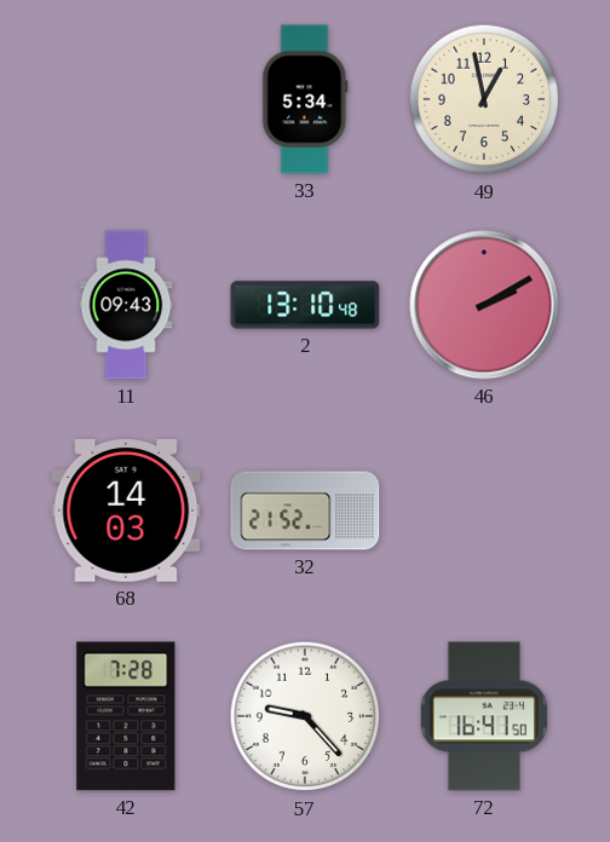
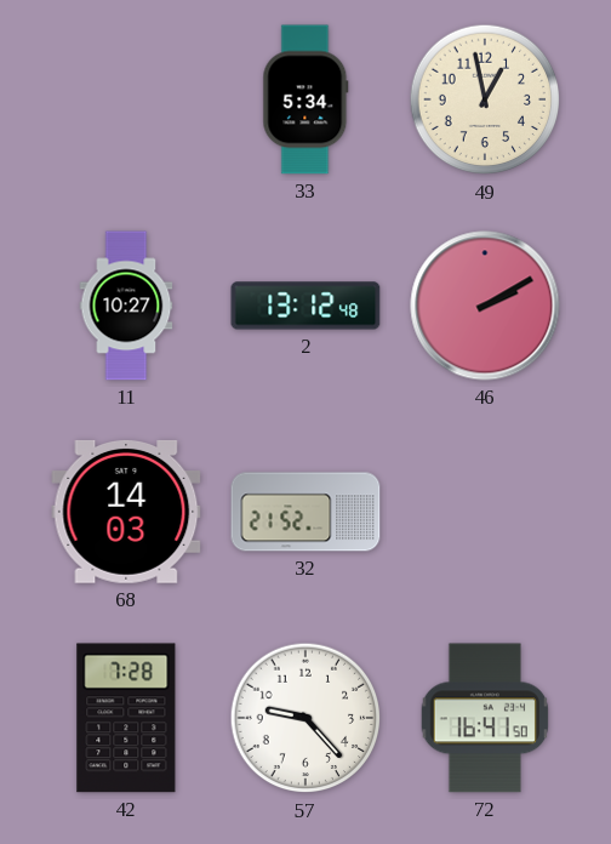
11: 09:43 -> 10:27
2: 13:10 -> 13:12
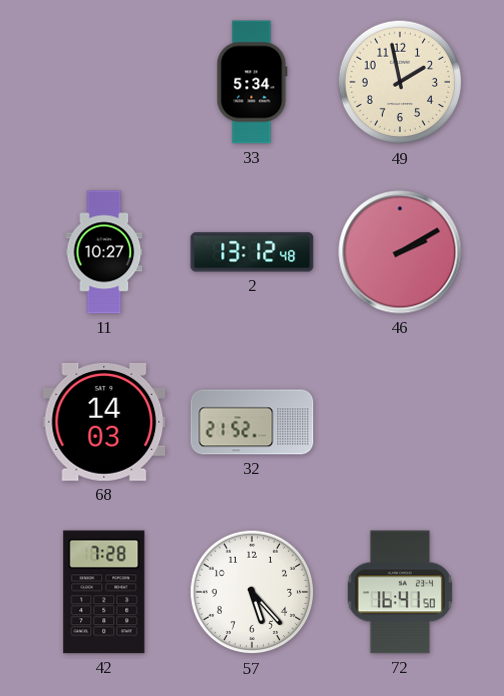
49: 12:58 -> 1:58
57: 9:23 -> 5:23
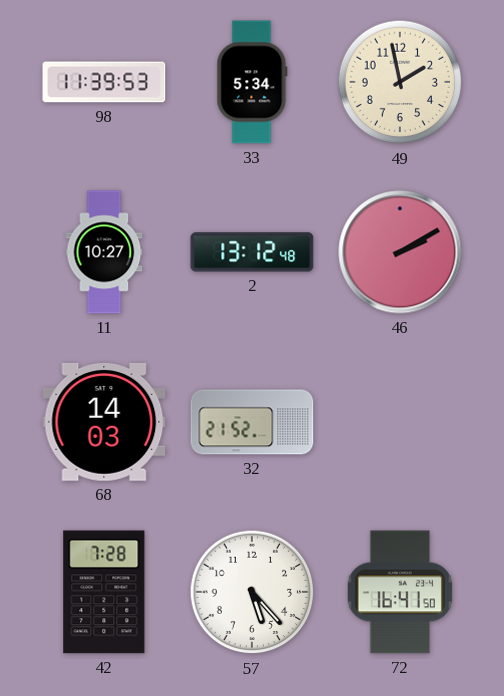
98: none -> 11:39
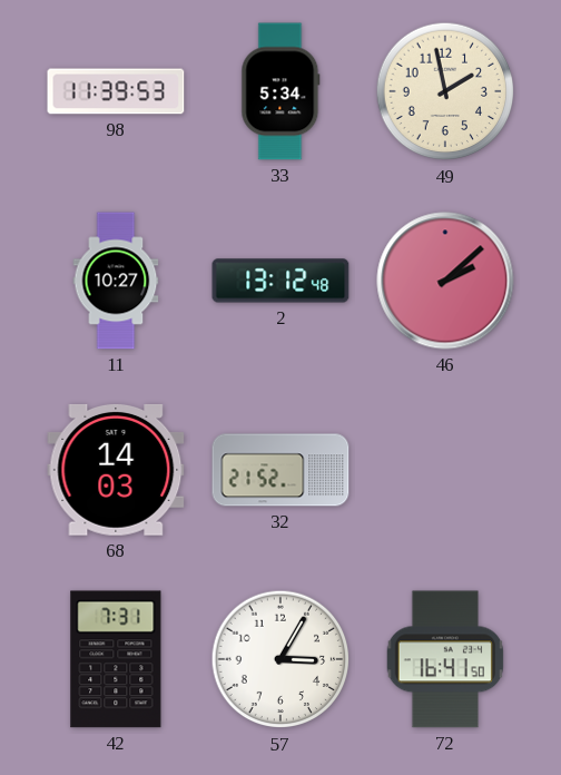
46: 2:10 -> 2:08
42: 7:28 -> 7:31
57: 5:23 -> 3:05
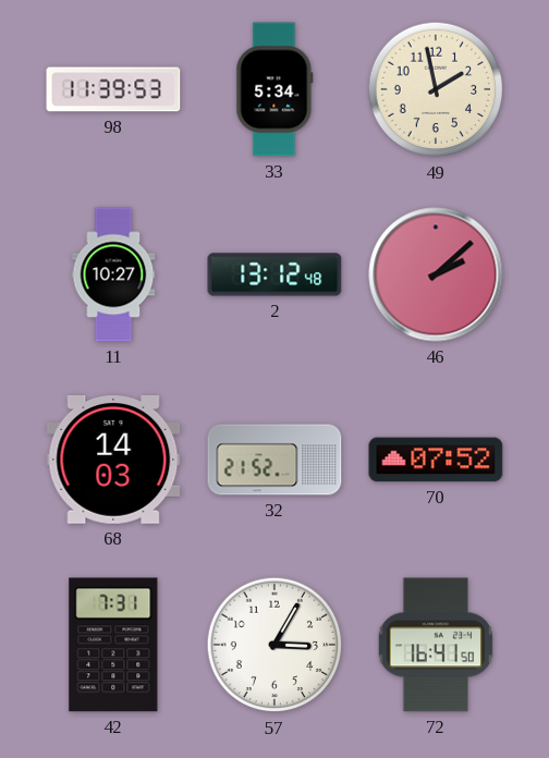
70: none -> 07:52
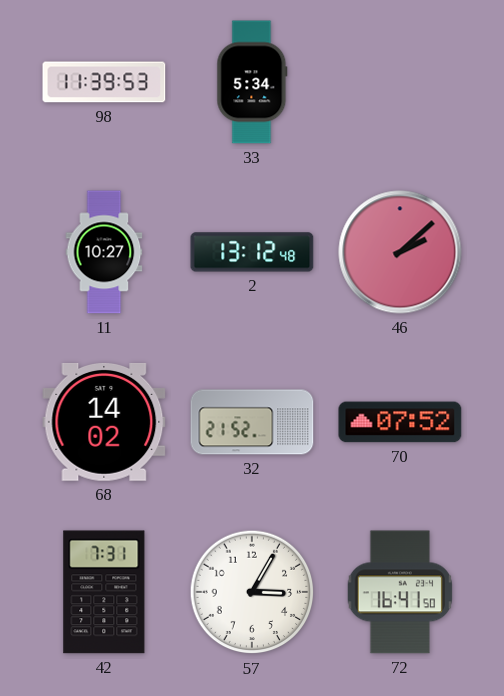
49: 1:58 -> none
68: 14:03 -> 14:02
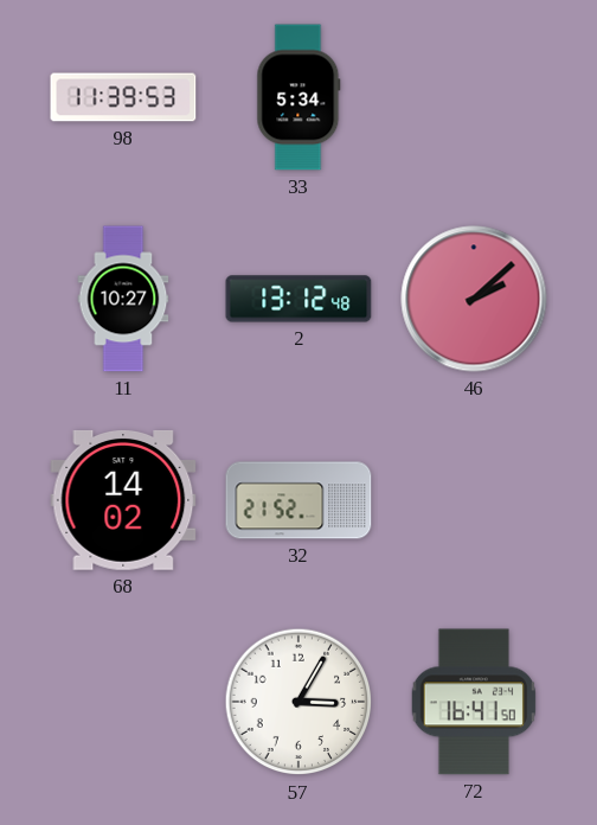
70: 07:52 -> none
42: 7:31 -> none
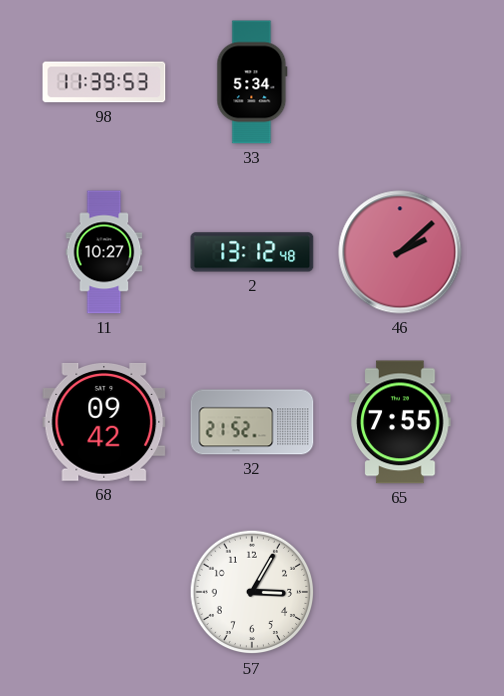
68: 14:02 -> 09:42
65: none -> 7:55
72: 16:41 -> none
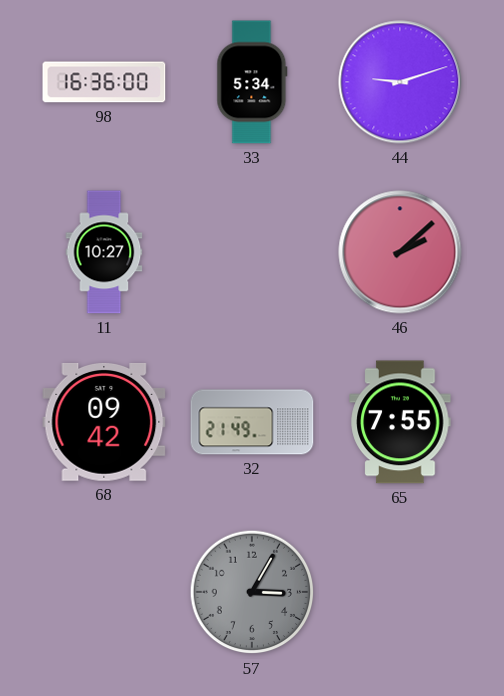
98: 11:39 -> 16:36
44: none -> 9:12
2: 13:12 -> none
32: 21:52 -> 21:49
57 dial: white -> grey
